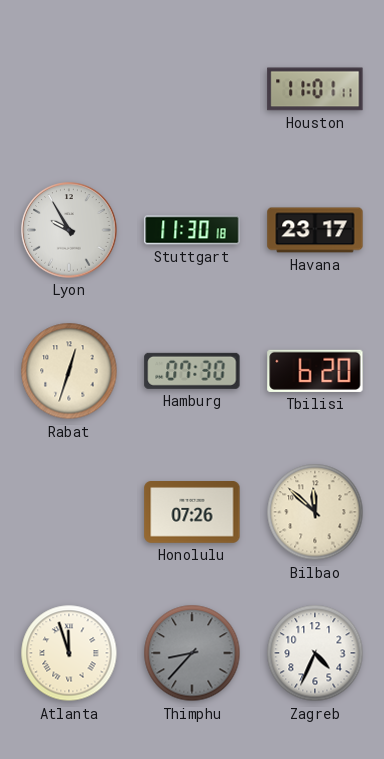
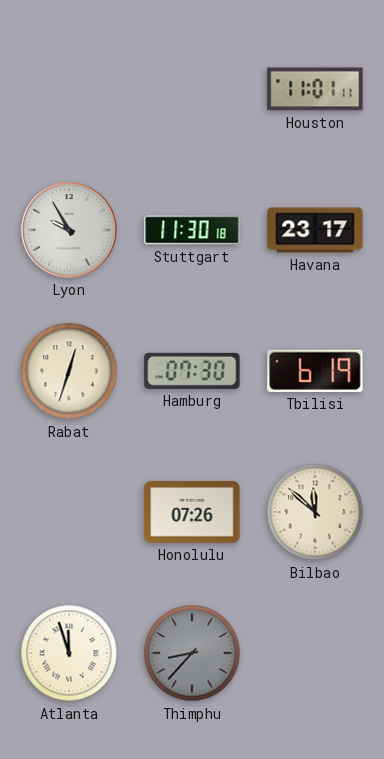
Tbilisi: 6:20 -> 6:19
Zagreb: 4:34 -> none
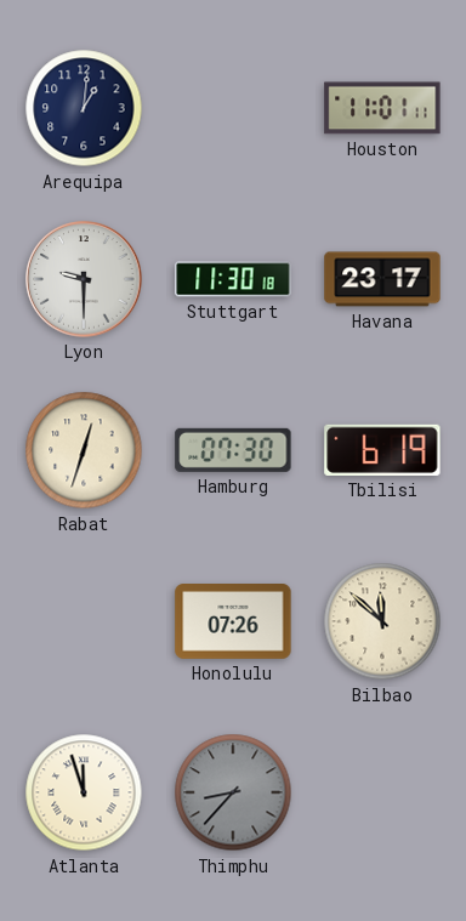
Arequipa: none -> 1:01
Lyon: 9:55 -> 9:30
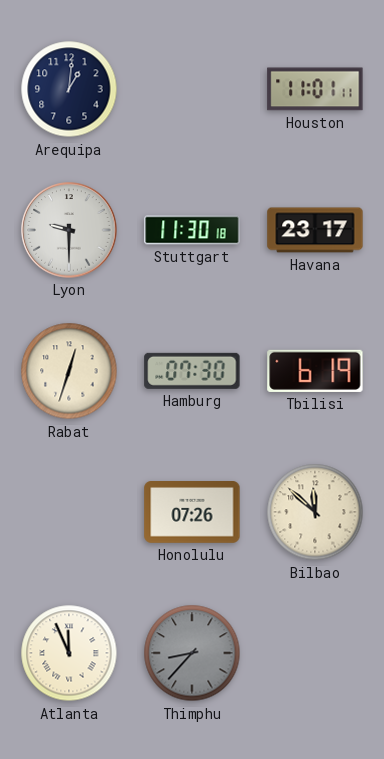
Atlanta: 11:57 -> 11:56
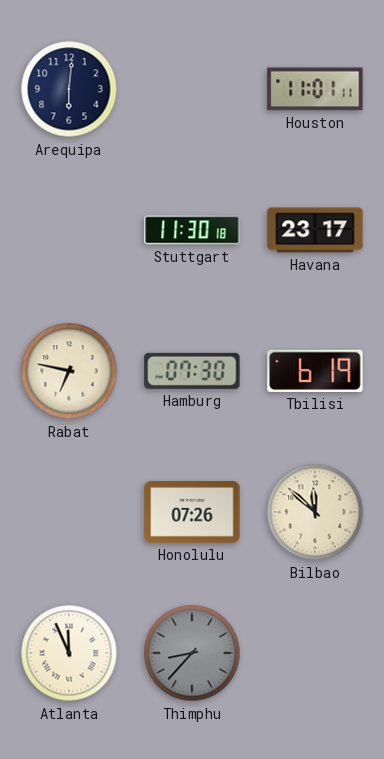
Arequipa: 1:01 -> 6:01
Lyon: 9:30 -> none
Rabat: 12:33 -> 6:47
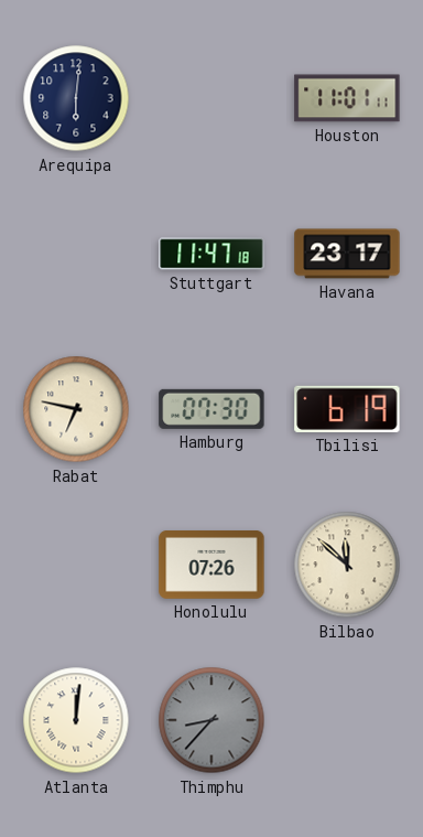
Stuttgart: 11:30 -> 11:47
Atlanta: 11:56 -> 12:01
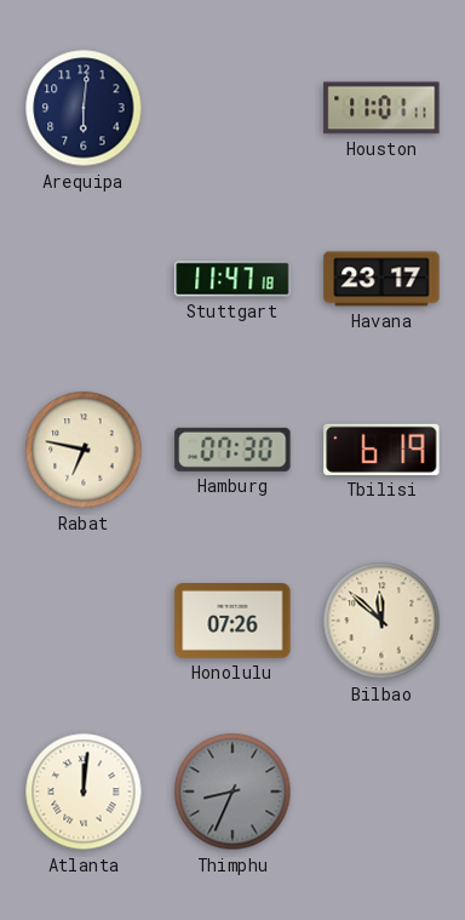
Thimphu: 8:37 -> 8:34
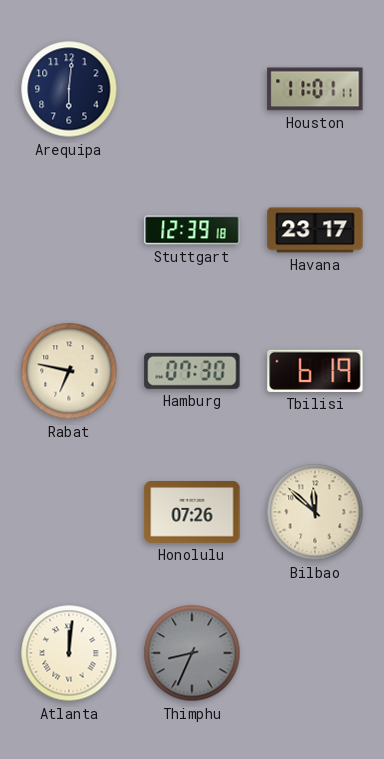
Stuttgart: 11:47 -> 12:39
